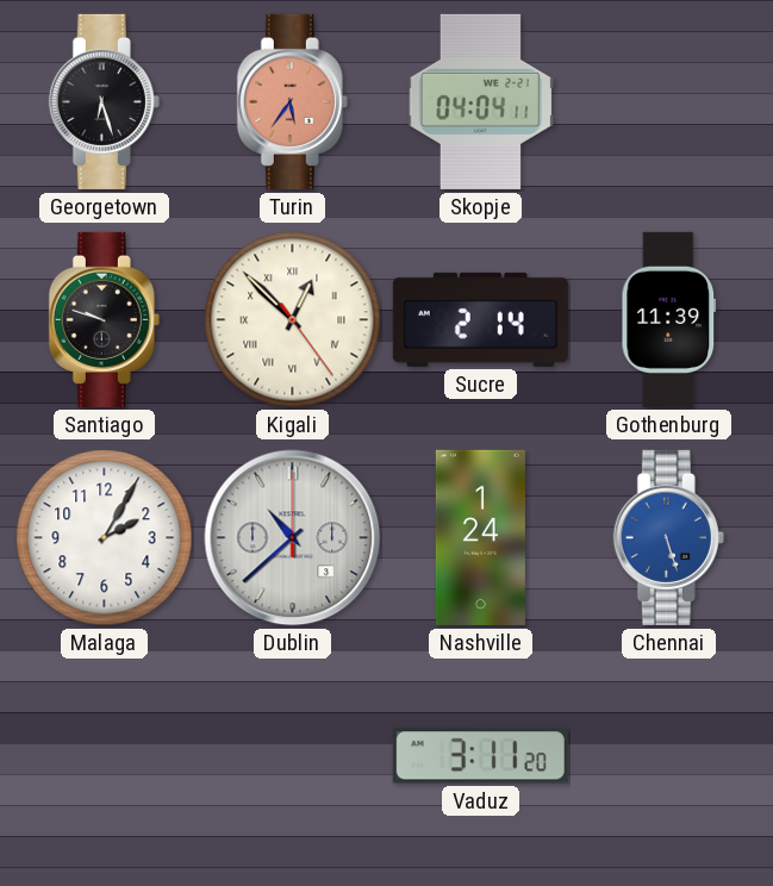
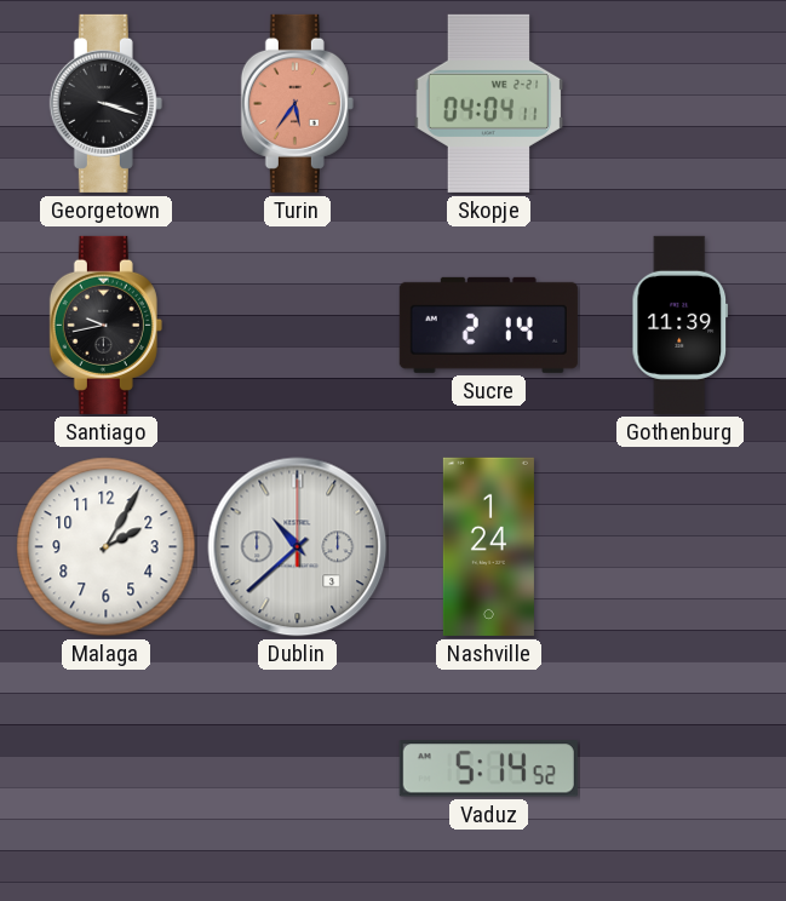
Georgetown: 6:27 -> 3:18
Santiago: 9:48 -> 9:43
Kigali: 12:52 -> none
Chennai: 5:27 -> none
Vaduz: 3:11 -> 5:14
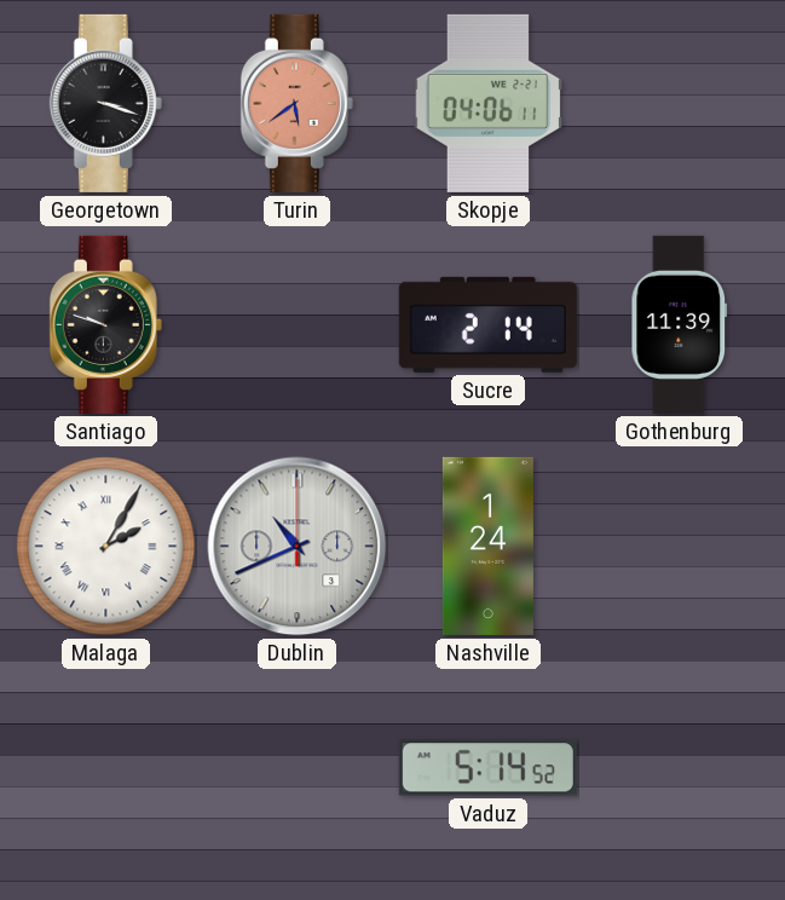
Turin: 5:36 -> 5:39
Skopje: 04:04 -> 04:06
Santiago: 9:43 -> 9:48
Malaga numerals: Arabic -> Roman
Dublin: 10:38 -> 10:41
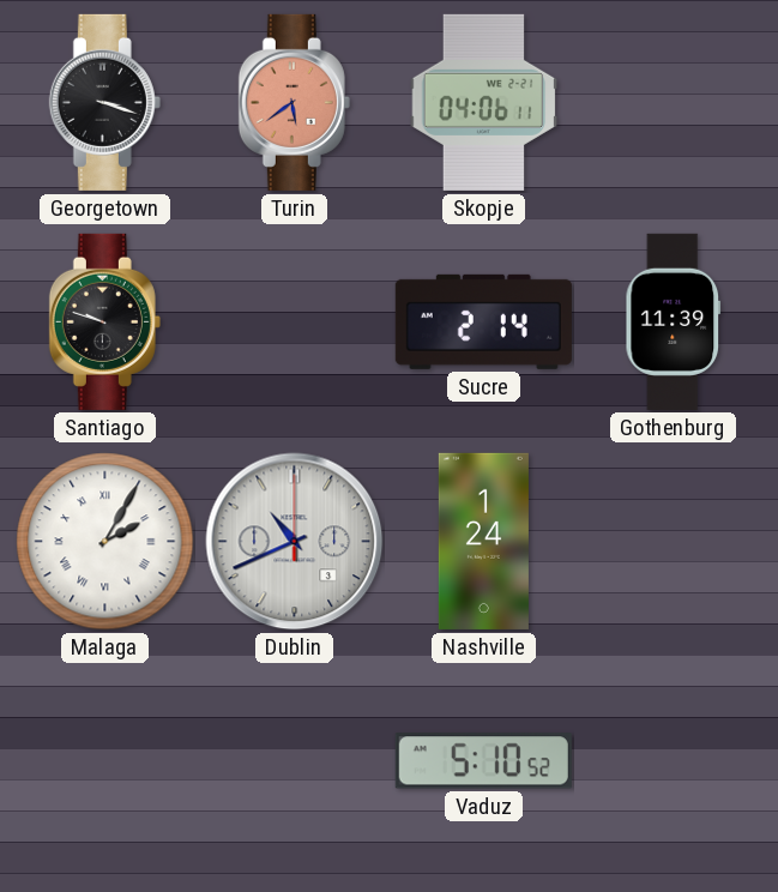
Vaduz: 5:14 -> 5:10
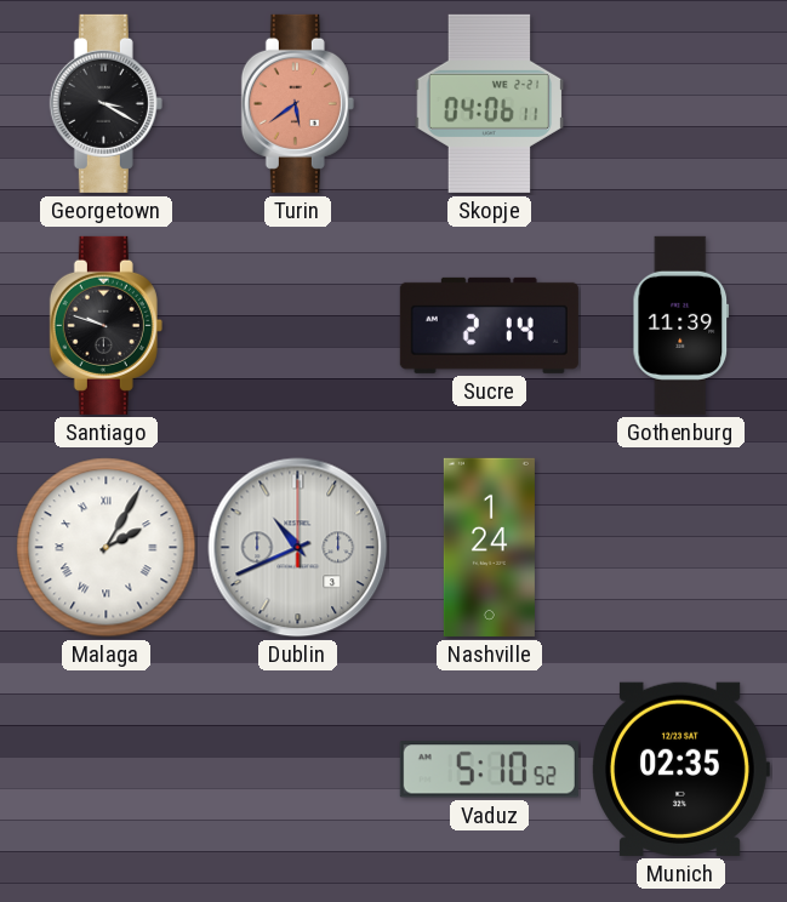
Georgetown: 3:18 -> 3:20
Munich: none -> 02:35
